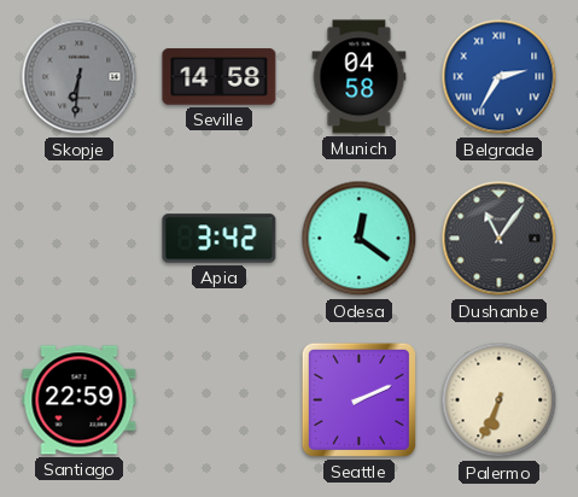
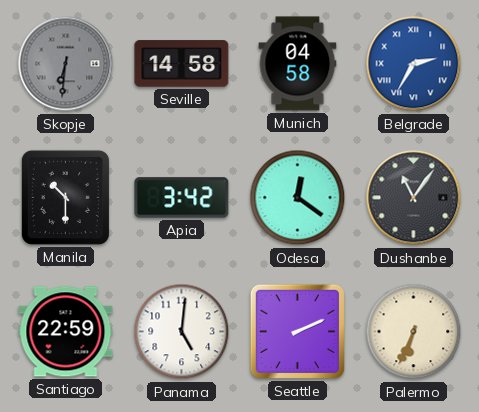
Manila: none -> 10:30
Panama: none -> 5:01
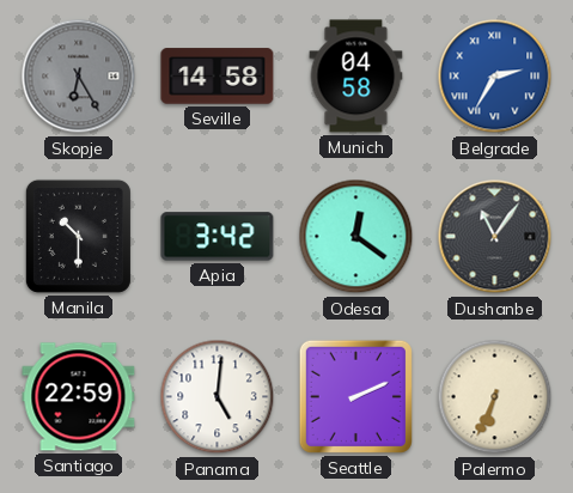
Skopje: 6:31 -> 6:25
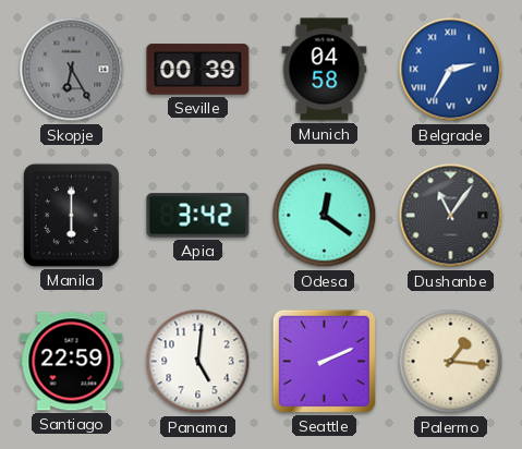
Seville: 14:58 -> 00:39
Manila: 10:30 -> 6:00
Palermo: 6:34 -> 1:16
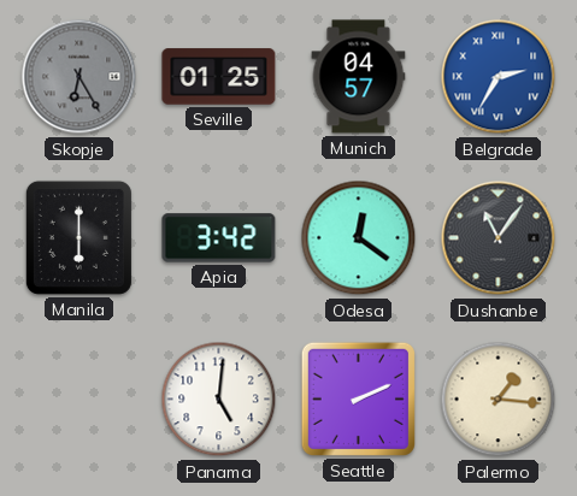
Seville: 00:39 -> 01:25
Munich: 04:58 -> 04:57
Santiago: 22:59 -> none
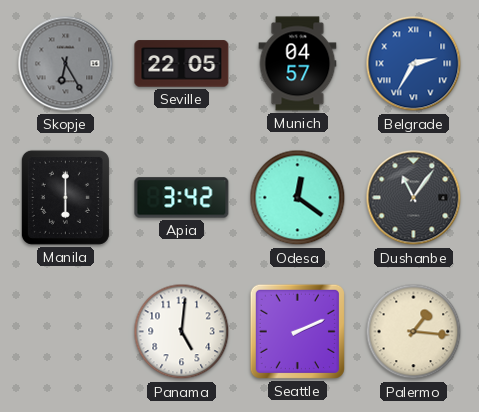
Seville: 01:25 -> 22:05
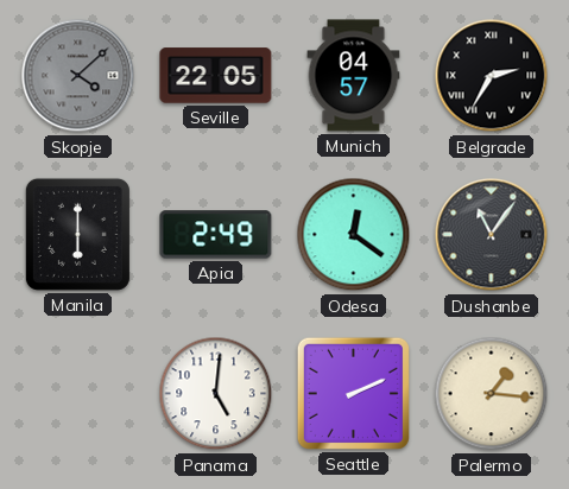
Skopje: 6:25 -> 4:08
Belgrade dial: blue -> black
Apia: 3:42 -> 2:49
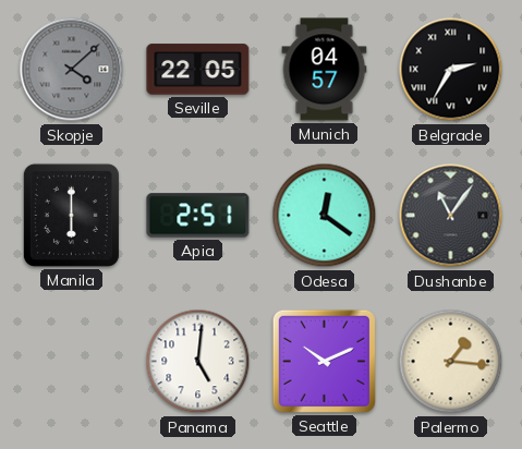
Apia: 2:49 -> 2:51
Seattle: 2:11 -> 10:11
